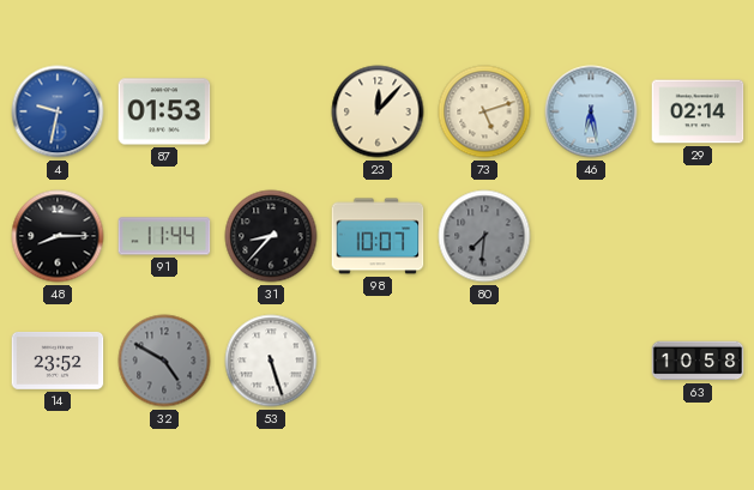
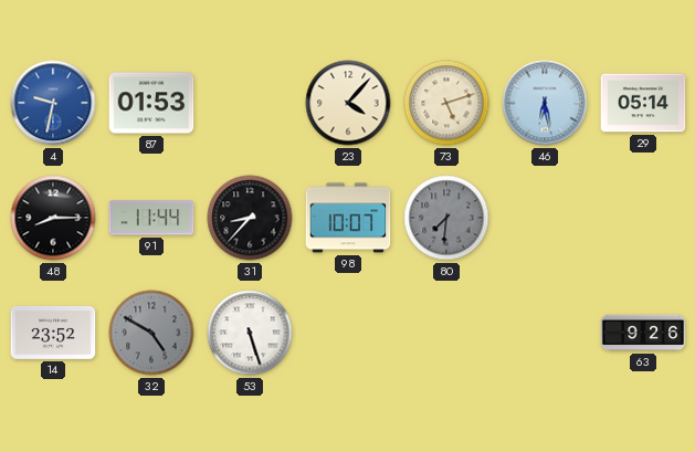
23: 12:07 -> 4:07
29: 02:14 -> 05:14
63: 10:58 -> 9:26
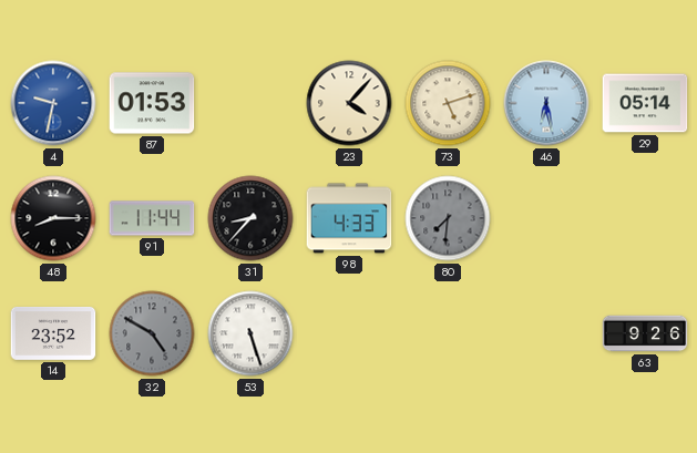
98: 10:07 -> 4:33
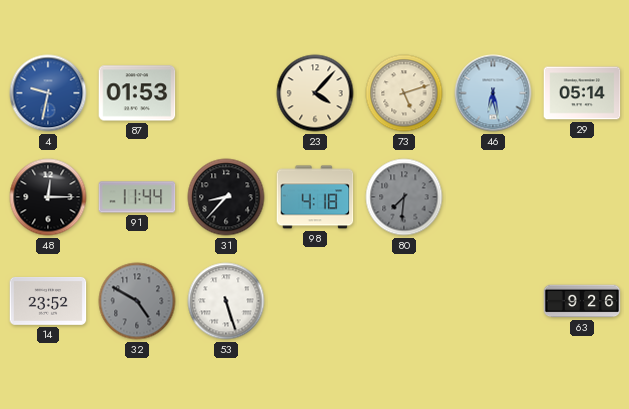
48: 8:15 -> 12:15
98: 4:33 -> 4:18
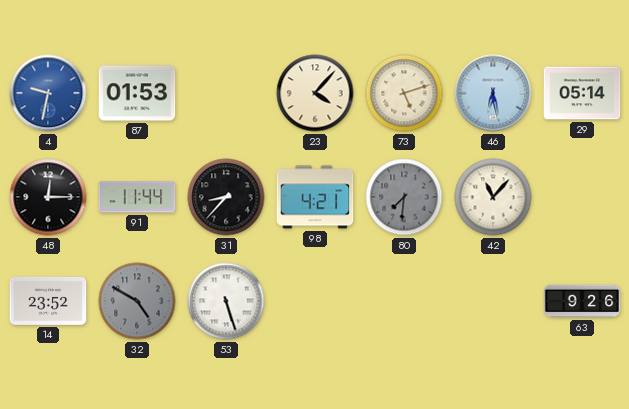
98: 4:18 -> 4:21
42: none -> 11:07
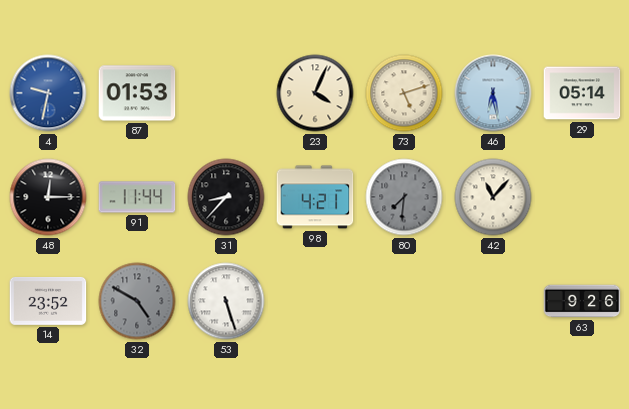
23: 4:07 -> 4:04
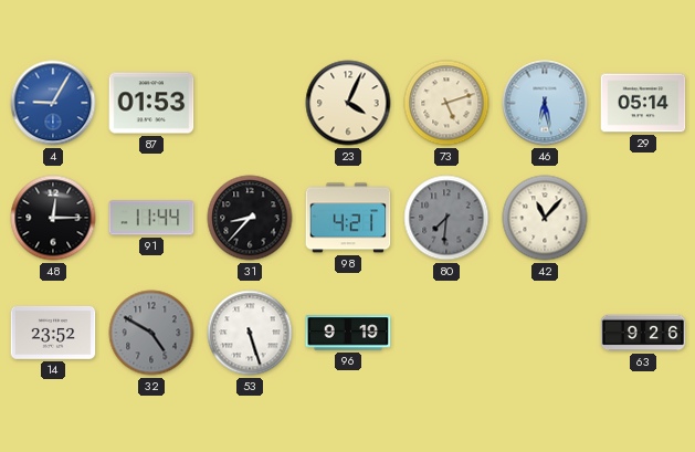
4: 9:32 -> 9:05
96: none -> 9:19
